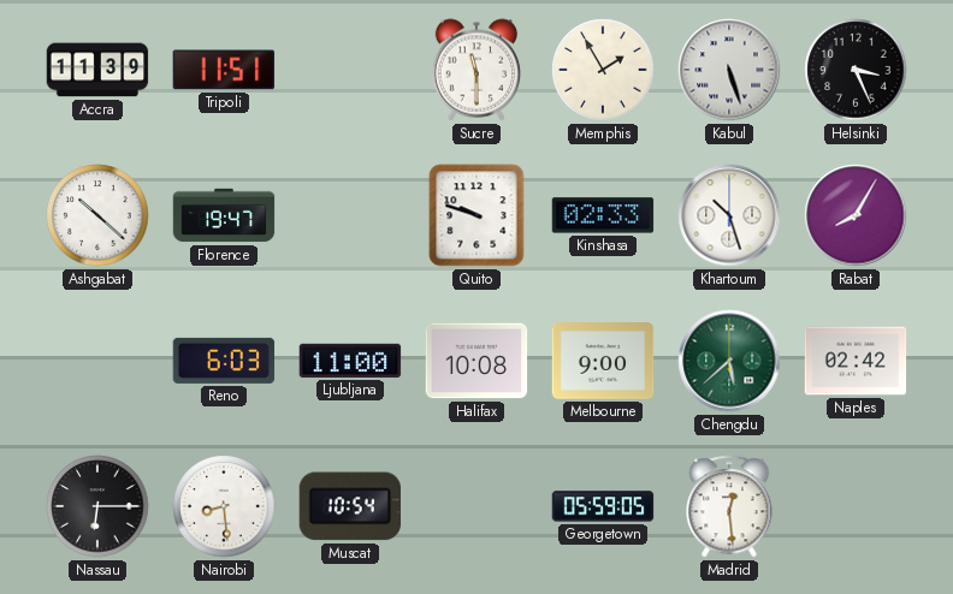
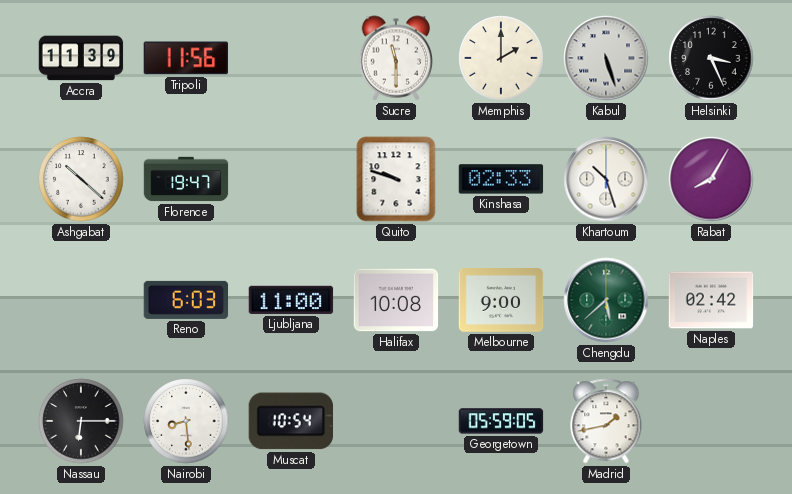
Tripoli: 11:51 -> 11:56
Memphis: 1:55 -> 2:00
Madrid: 12:29 -> 1:43
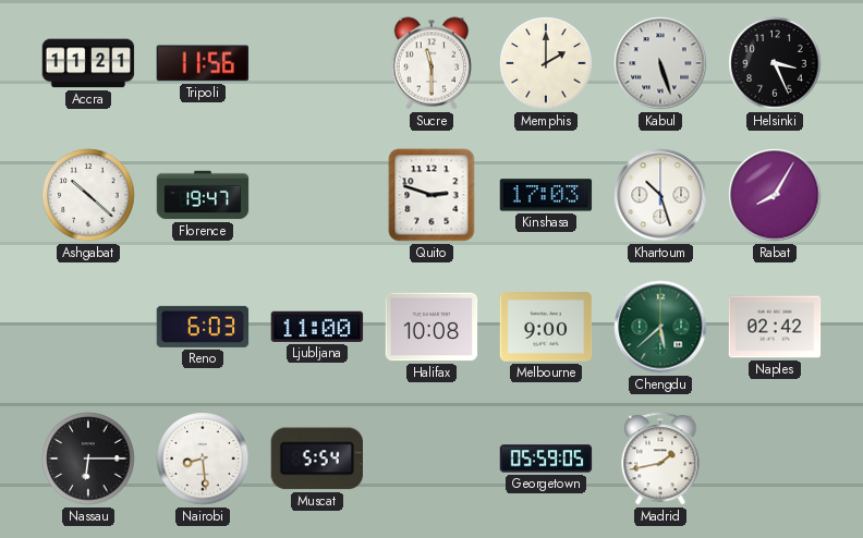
Accra: 11:39 -> 11:21
Quito: 9:48 -> 2:48
Kinshasa: 02:33 -> 17:03
Muscat: 10:54 -> 5:54
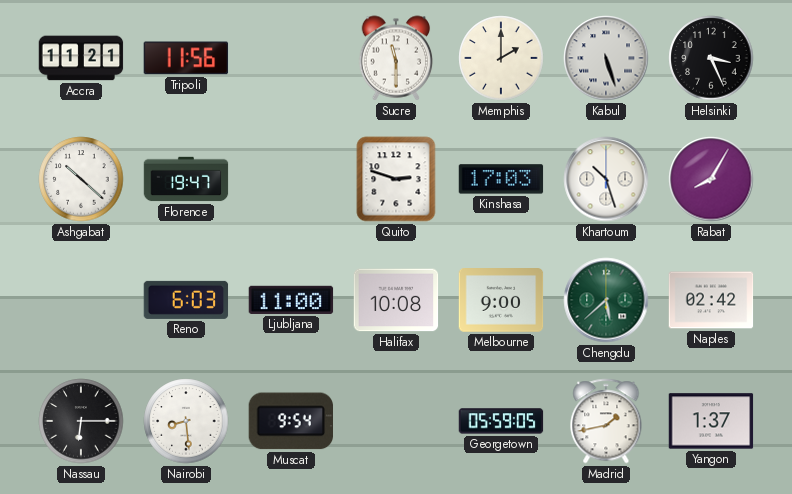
Muscat: 5:54 -> 9:54
Yangon: none -> 1:37
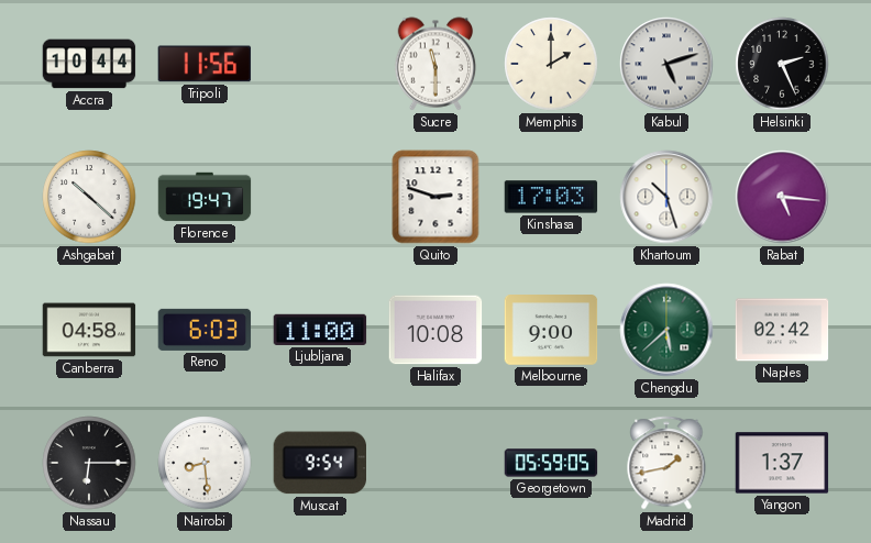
Accra: 11:21 -> 10:44
Kabul: 5:27 -> 5:12
Helsinki: 3:26 -> 2:26
Rabat: 8:05 -> 5:16
Canberra: none -> 04:58
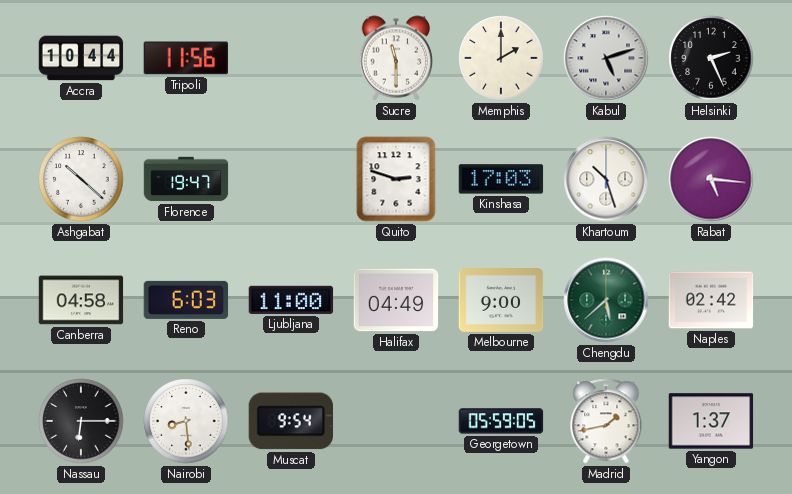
Halifax: 10:08 -> 04:49
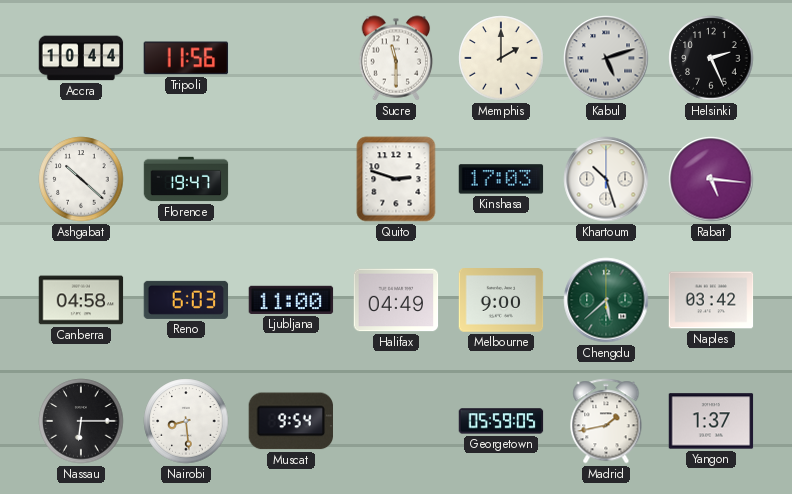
Naples: 02:42 -> 03:42
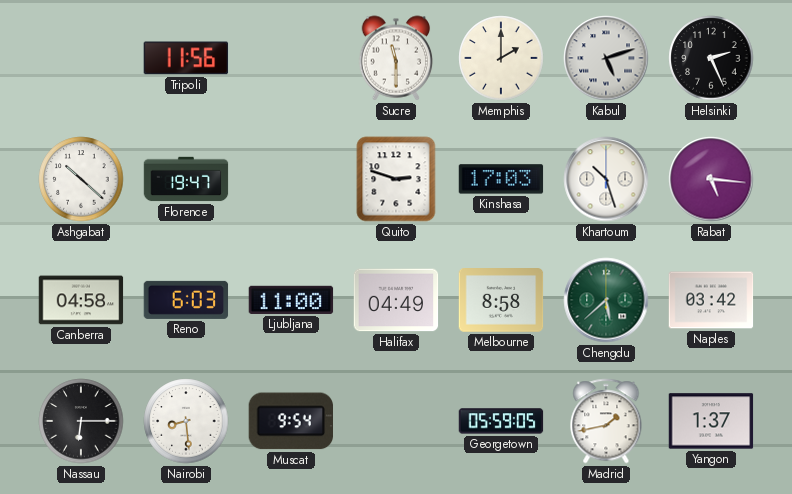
Accra: 10:44 -> none
Melbourne: 9:00 -> 8:58
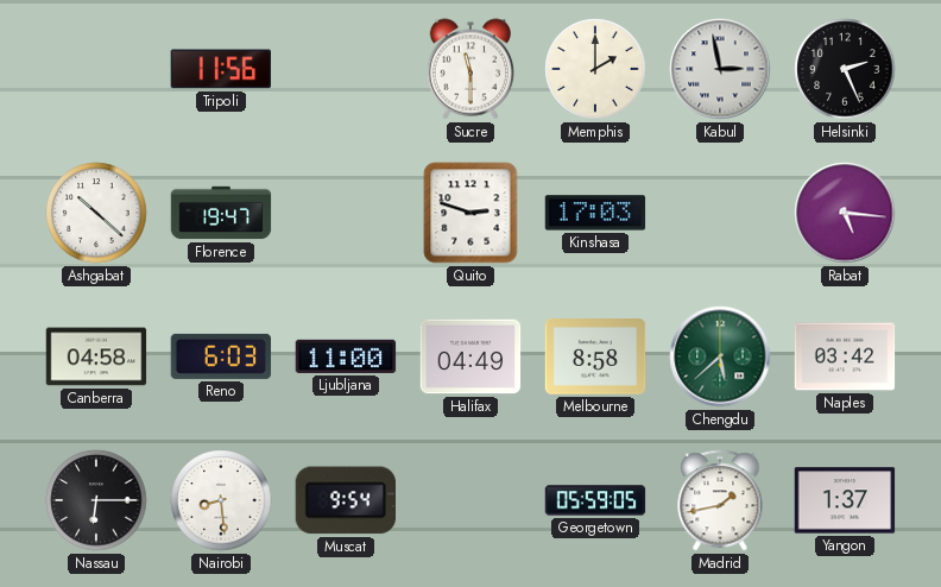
Kabul: 5:12 -> 2:58
Khartoum: 10:27 -> none
